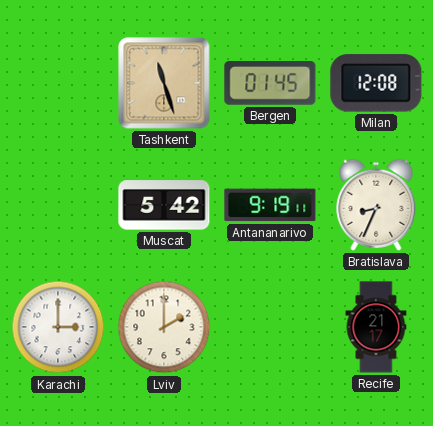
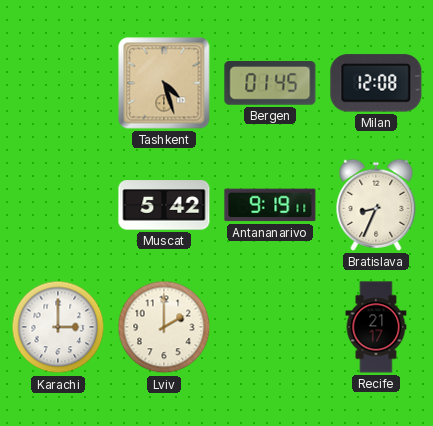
Tashkent: 11:27 -> 4:27
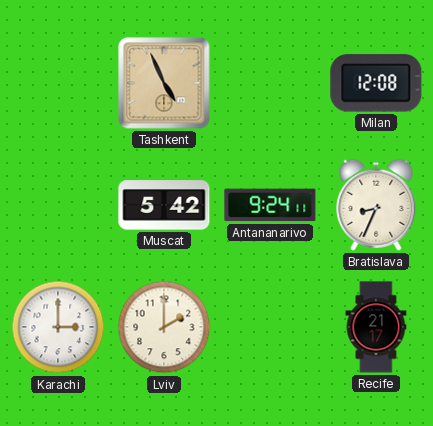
Tashkent: 4:27 -> 4:56
Bergen: 01:45 -> none
Antananarivo: 9:19 -> 9:24
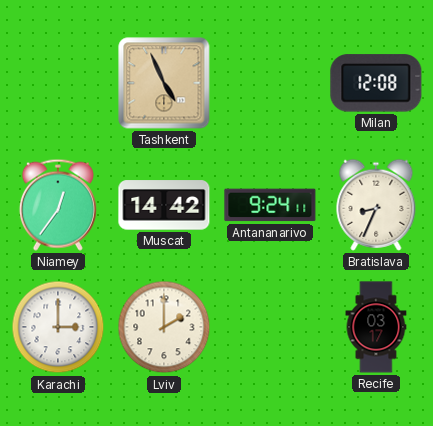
Niamey: none -> 12:36
Muscat: 5:42 -> 14:42
Recife: 21:17 -> 03:17
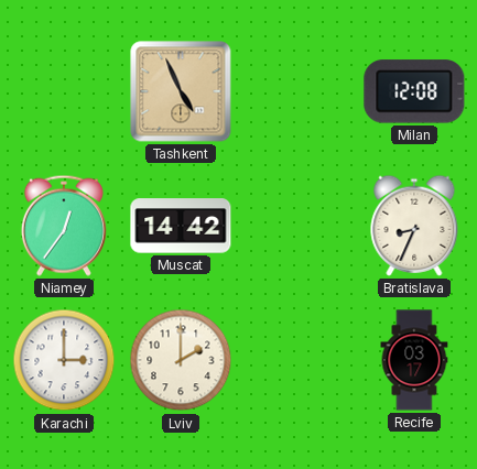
Antananarivo: 9:24 -> none
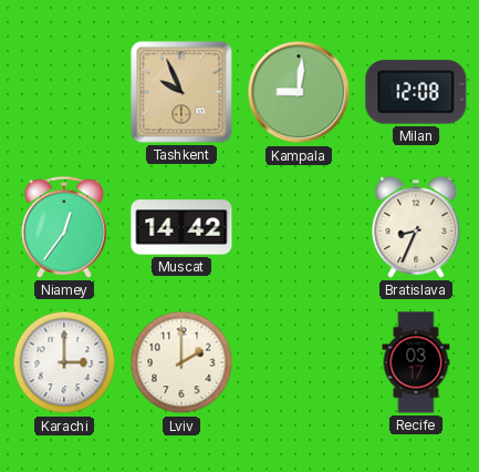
Tashkent: 4:56 -> 9:56
Kampala: none -> 9:01
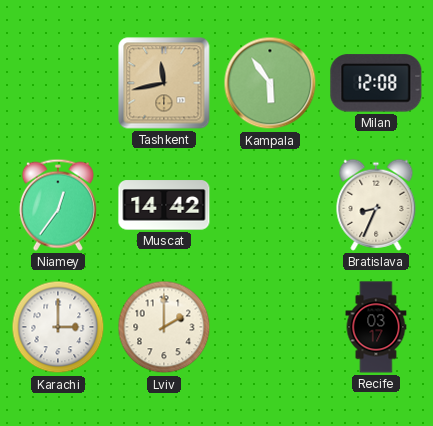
Tashkent: 9:56 -> 11:43
Kampala: 9:01 -> 5:54
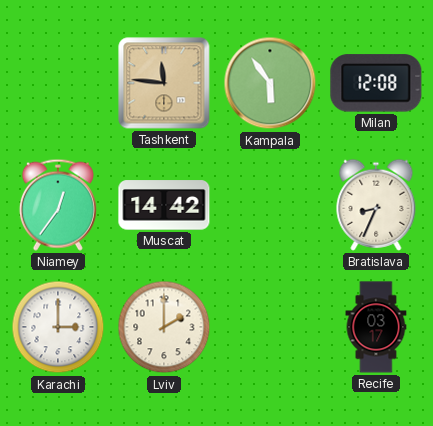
Tashkent: 11:43 -> 11:46
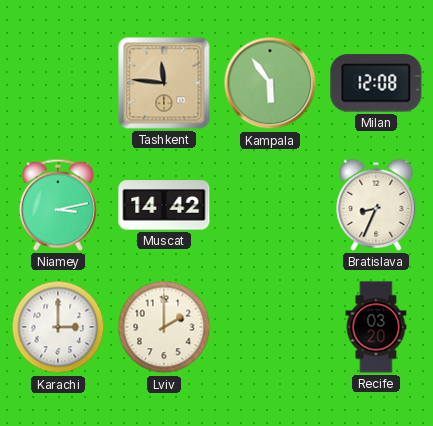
Niamey: 12:36 -> 3:13
Recife: 03:17 -> 03:20
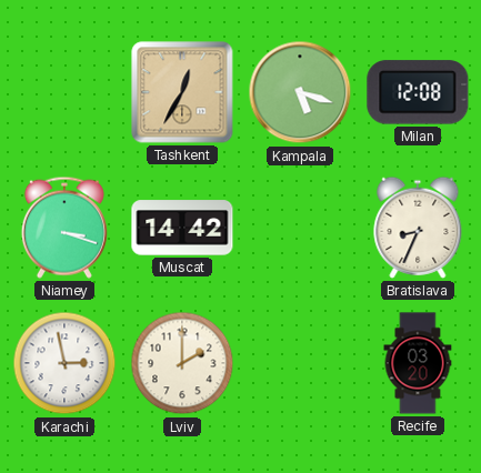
Tashkent: 11:46 -> 12:35
Kampala: 5:54 -> 5:18
Niamey: 3:13 -> 3:18
Karachi: 3:00 -> 2:58
